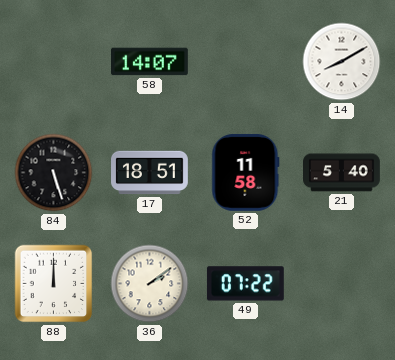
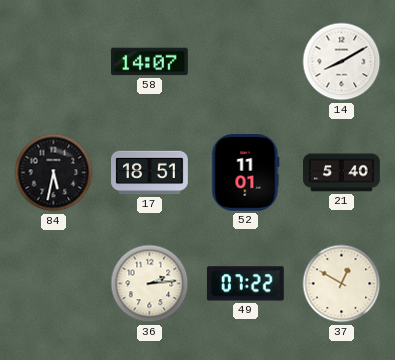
84: 5:27 -> 5:32
52: 11:58 -> 11:01
88: 12:00 -> none
36: 2:09 -> 2:14
37: none -> 12:50
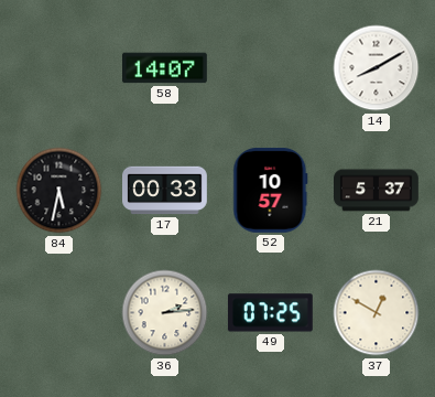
17: 18:51 -> 00:33
52: 11:01 -> 10:57
21: 5:40 -> 5:37
49: 07:22 -> 07:25
